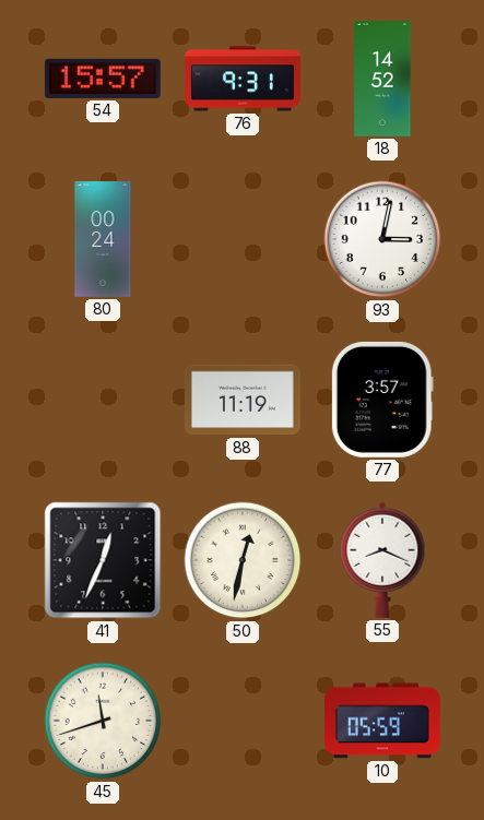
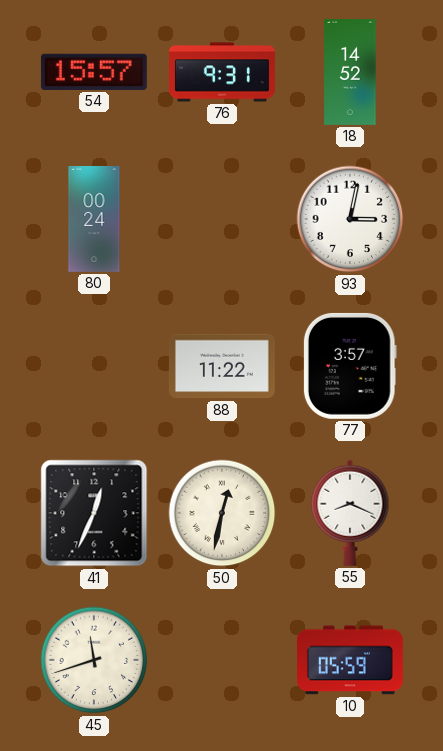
88: 11:19 -> 11:22
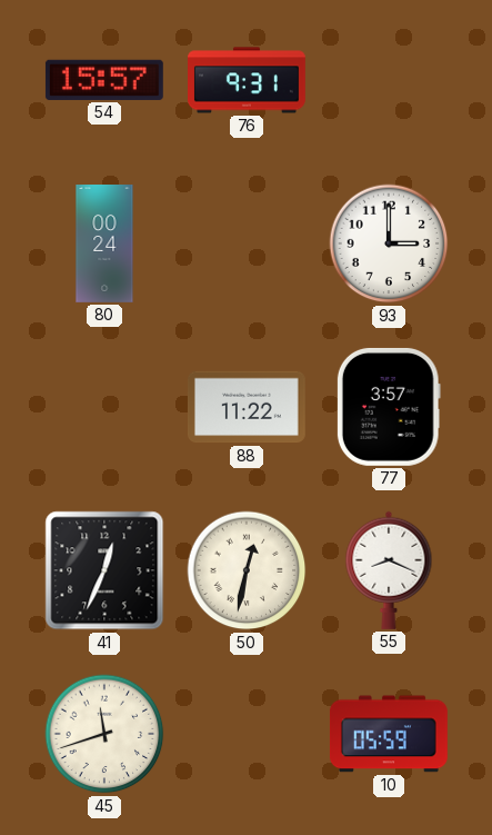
18: 14:52 -> none
93: 3:02 -> 3:00
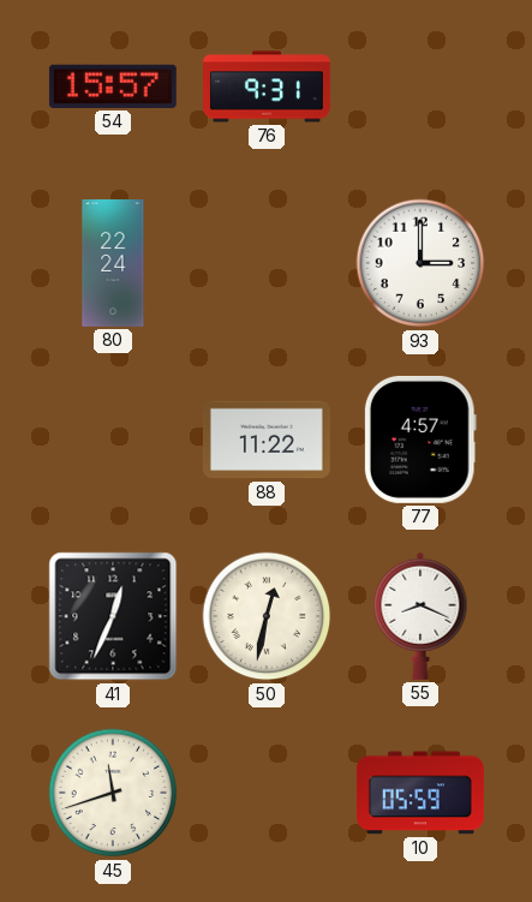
80: 00:24 -> 22:24
77: 3:57 -> 4:57
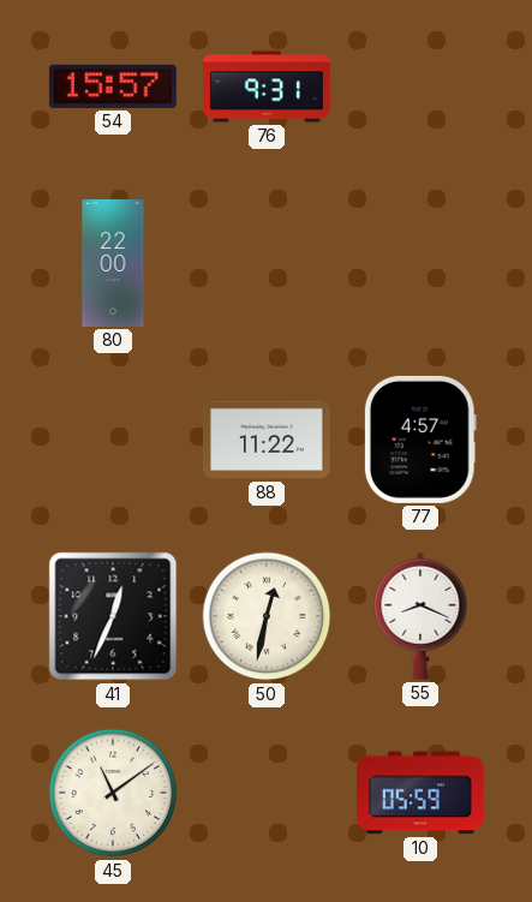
80: 22:24 -> 22:00
93: 3:00 -> none
45: 11:42 -> 11:09
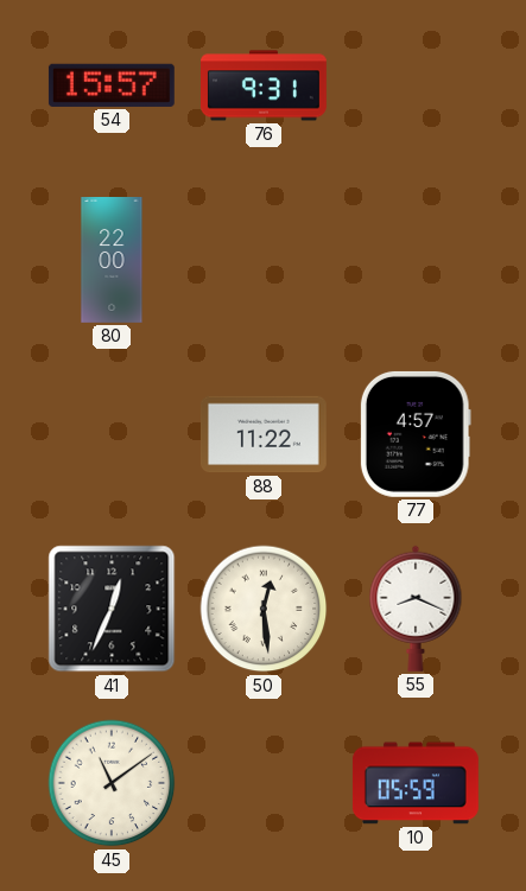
50: 12:32 -> 12:29
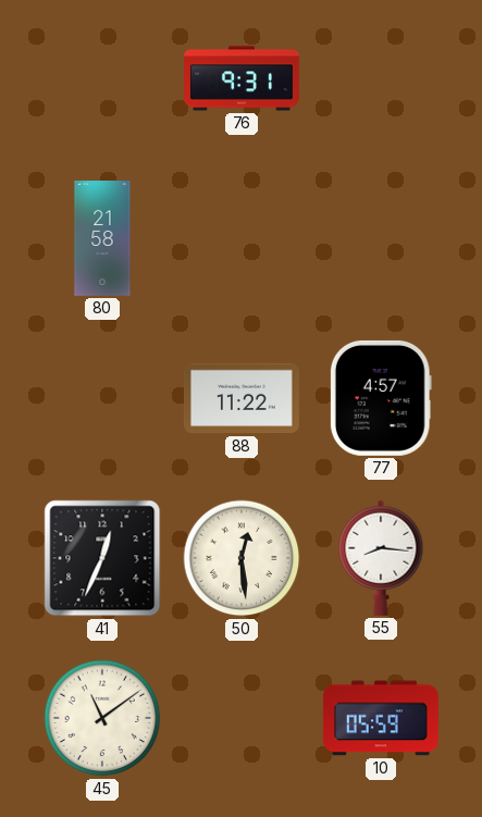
54: 15:57 -> none
80: 22:00 -> 21:58
55: 8:19 -> 8:16
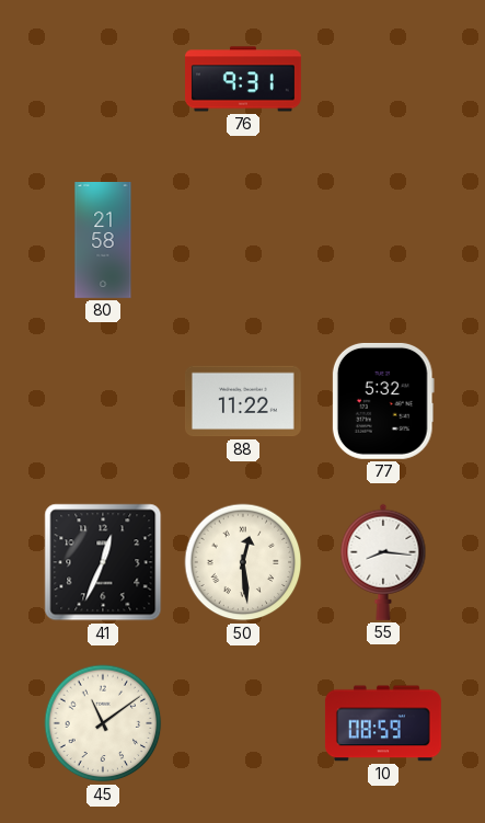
77: 4:57 -> 5:32
10: 05:59 -> 08:59
